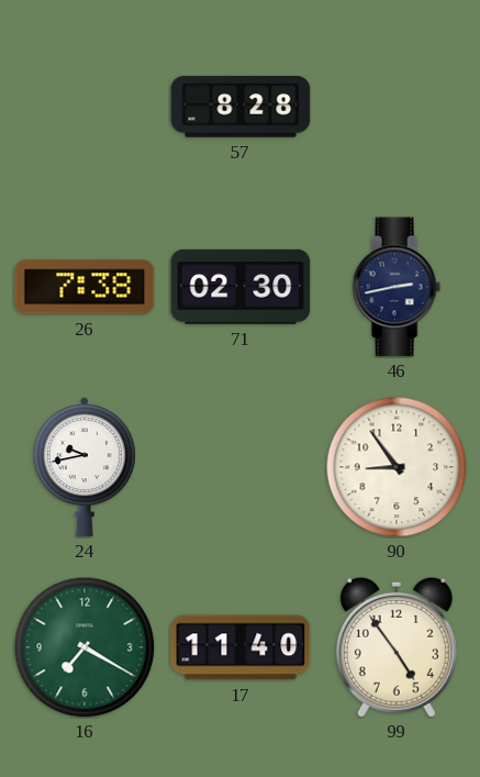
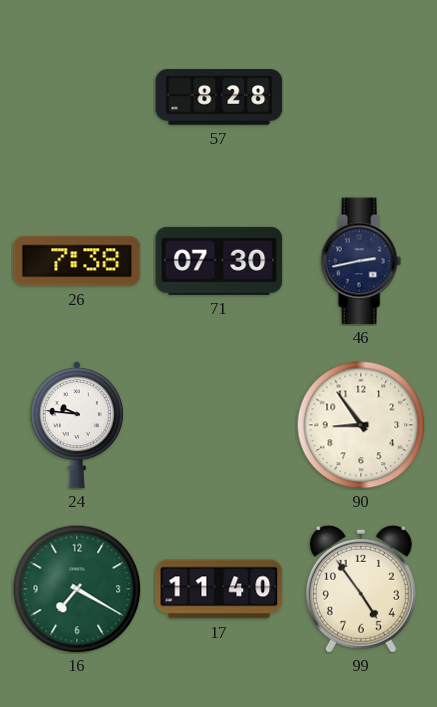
71: 02:30 -> 07:30
24: 9:43 -> 9:46
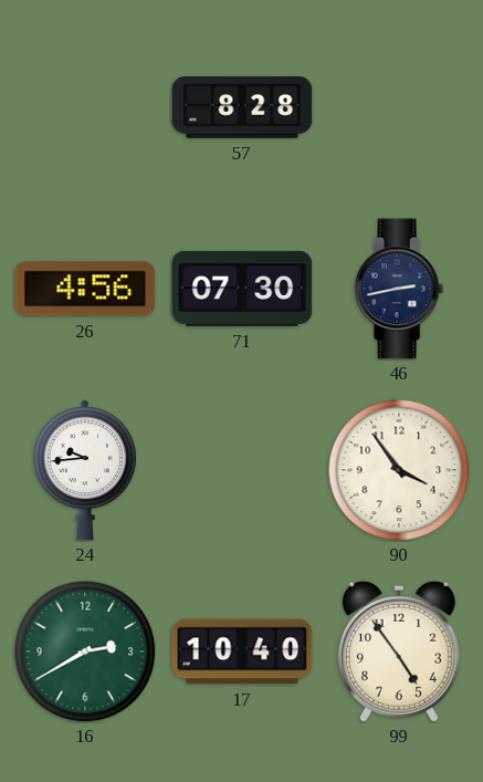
26: 7:38 -> 4:56
24: 9:46 -> 9:44
90: 8:54 -> 3:54
16: 7:20 -> 2:40
17: 11:40 -> 10:40
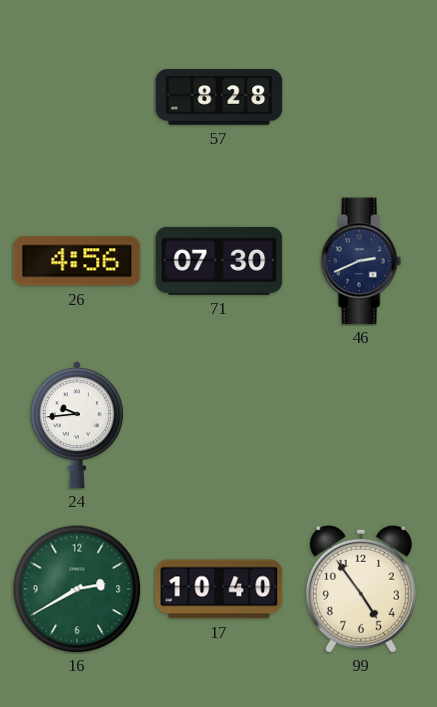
46: 2:43 -> 2:41
90: 3:54 -> none
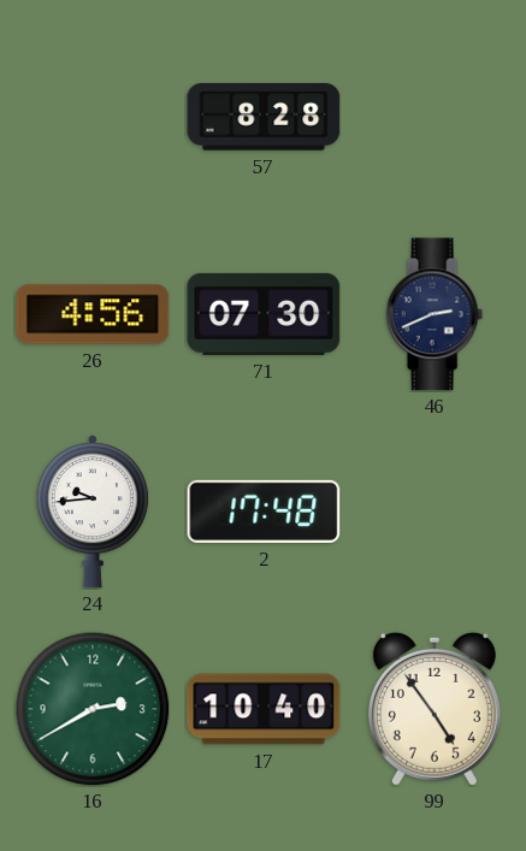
2: none -> 17:48
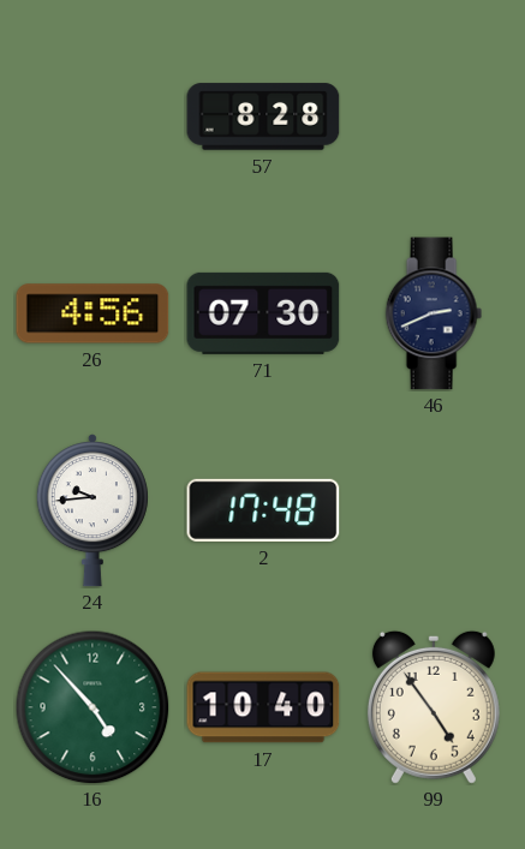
16: 2:40 -> 4:53
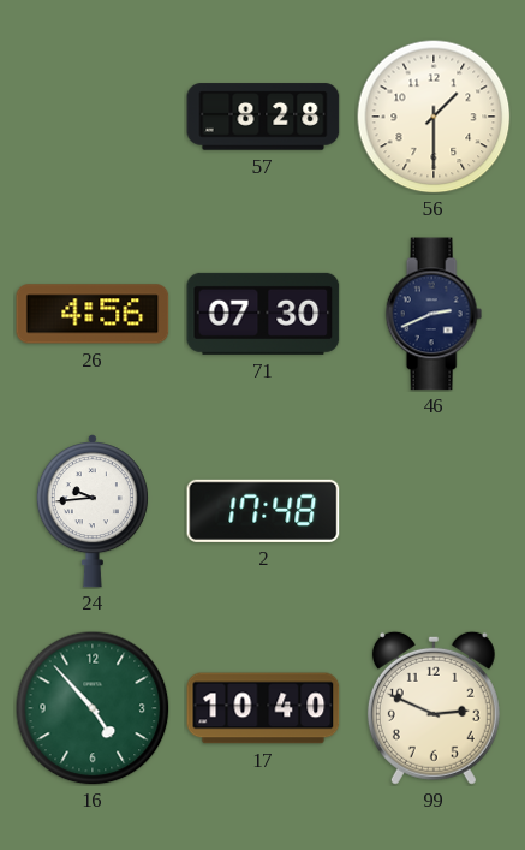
56: none -> 1:30
99: 4:54 -> 2:49
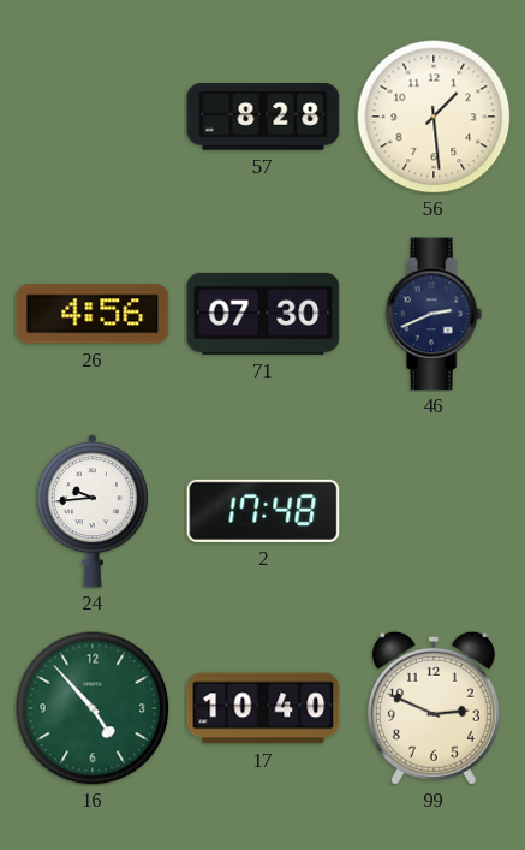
56: 1:30 -> 1:29
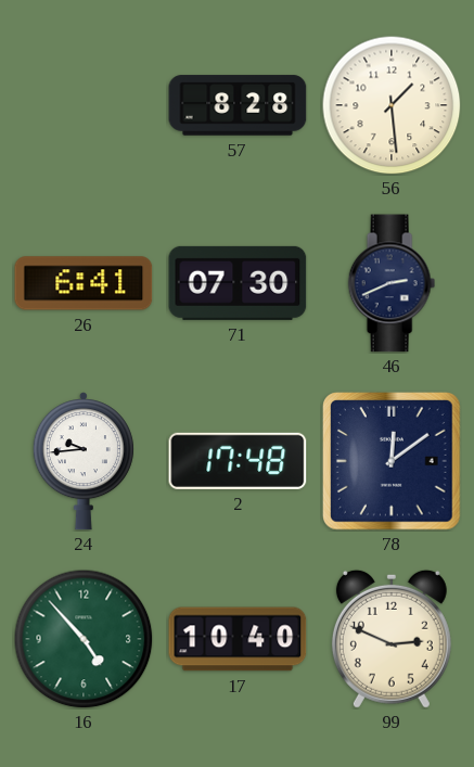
26: 4:56 -> 6:41
78: none -> 12:09
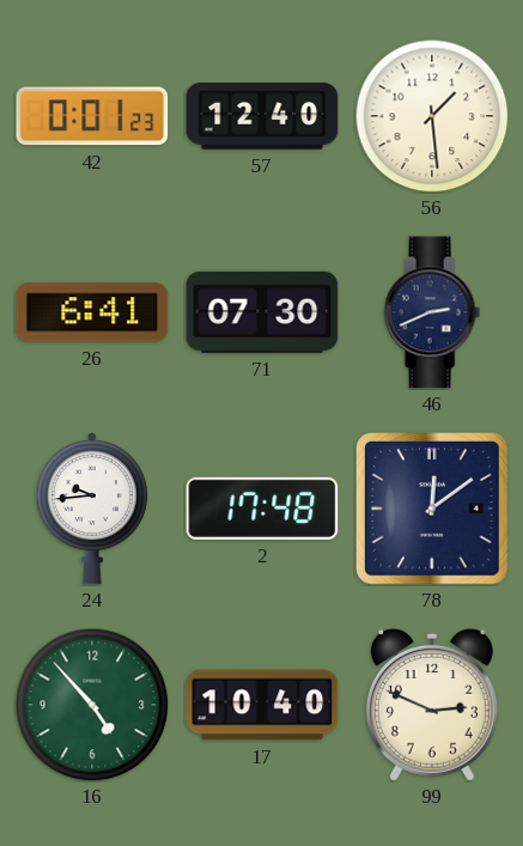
42: none -> 0:01
57: 8:28 -> 12:40
